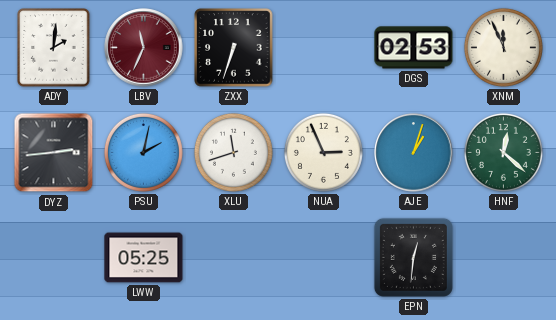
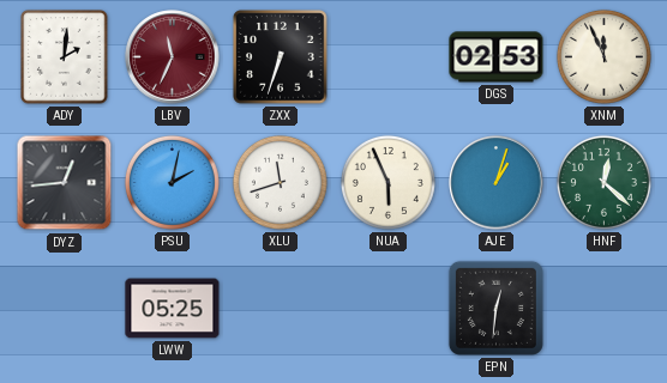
DYZ: 2:44 -> 12:44
NUA: 2:56 -> 5:56
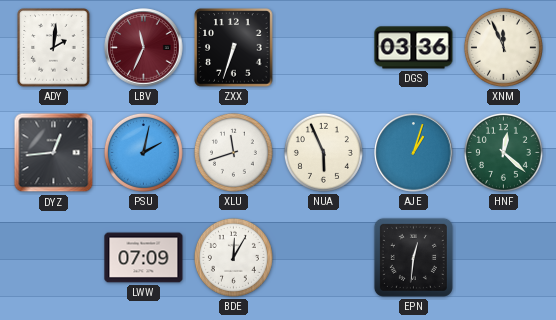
DGS: 02:53 -> 03:36
LWW: 05:25 -> 07:09
BDE: none -> 12:05
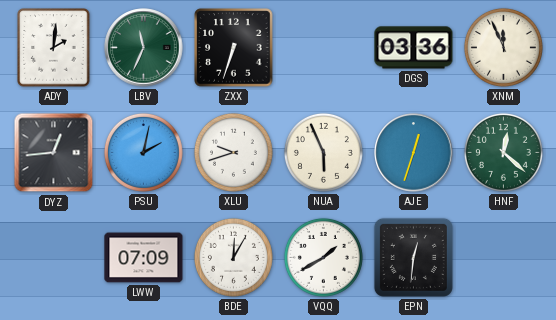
LBV dial: burgundy -> green
XLU: 11:42 -> 9:42
AJE: 1:03 -> 12:33
VQQ: none -> 1:40
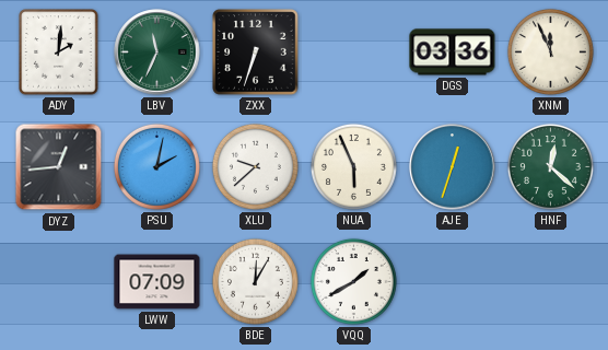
XLU: 9:42 -> 9:38
EPN: 12:31 -> none
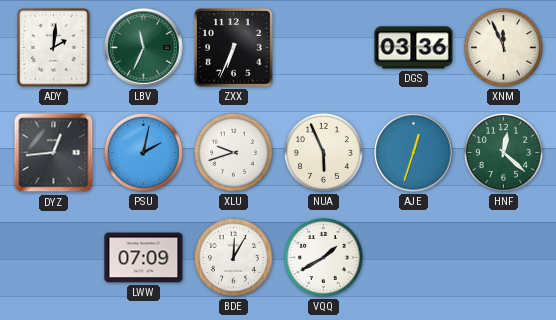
ZXX: 6:33 -> 6:34
XLU: 9:38 -> 9:42
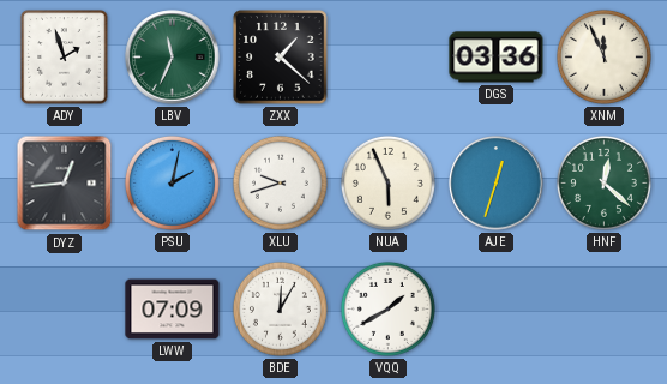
ADY: 2:01 -> 1:57
ZXX: 6:34 -> 1:22
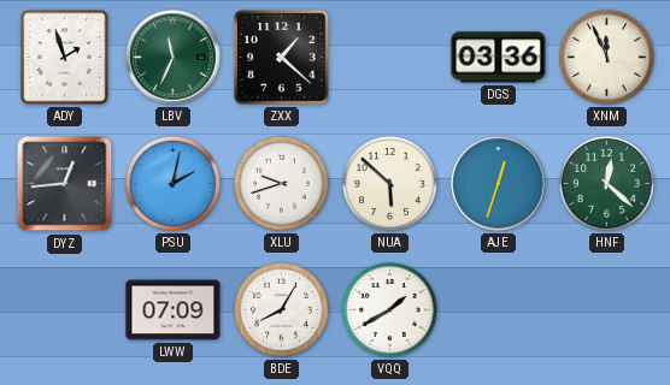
NUA: 5:56 -> 5:52
BDE: 12:05 -> 8:05
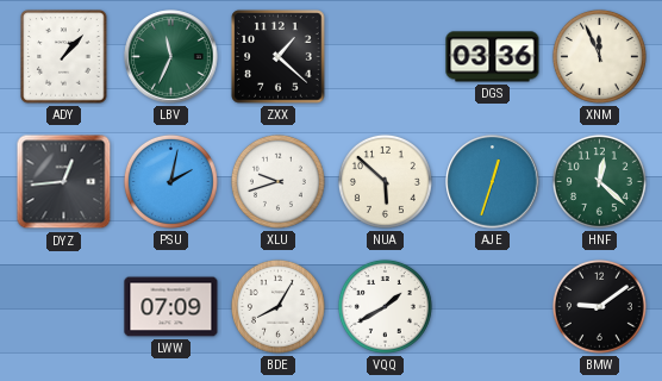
ADY: 1:57 -> 1:07
BMW: none -> 9:09
